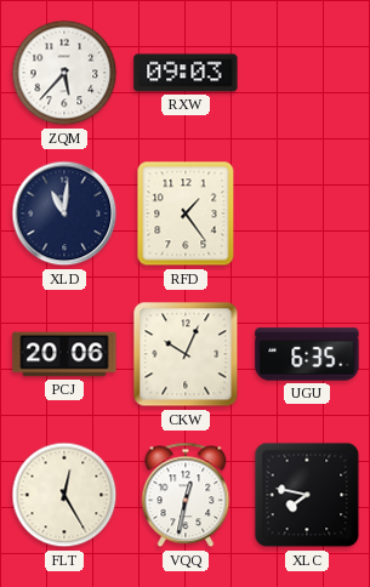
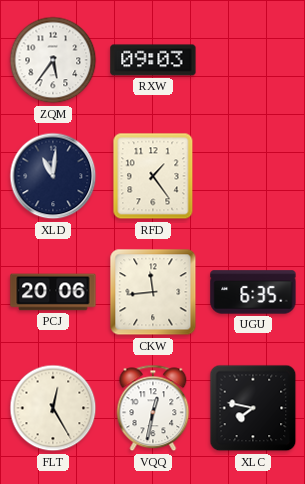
ZQM: 5:37 -> 5:36
CKW: 10:04 -> 11:44
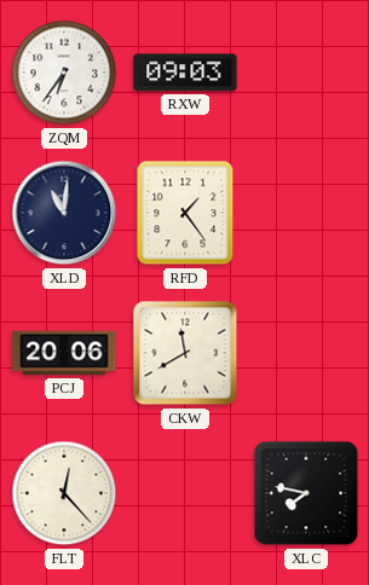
ZQM: 5:36 -> 6:36
CKW: 11:44 -> 11:40
UGU: 6:35 -> none
FLT: 12:25 -> 12:23
VQQ: 12:32 -> none
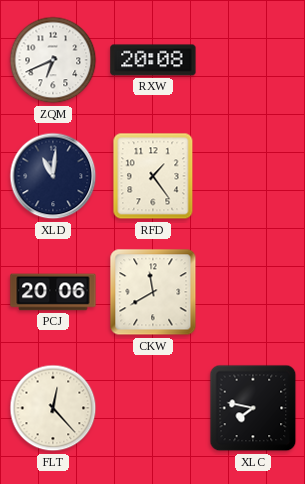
ZQM: 6:36 -> 6:41
RXW: 09:03 -> 20:08
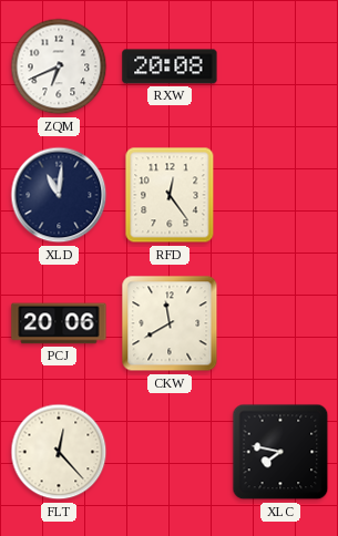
RFD: 1:24 -> 12:24
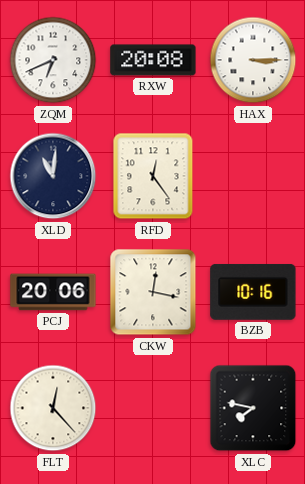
HAX: none -> 3:15
CKW: 11:40 -> 12:17
BZB: none -> 10:16
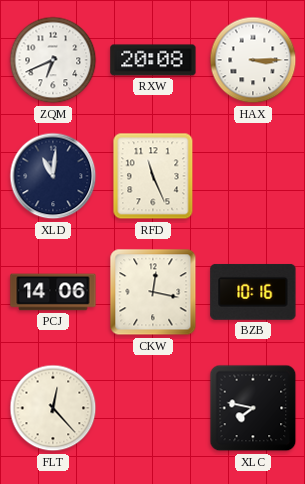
RFD: 12:24 -> 11:26
PCJ: 20:06 -> 14:06
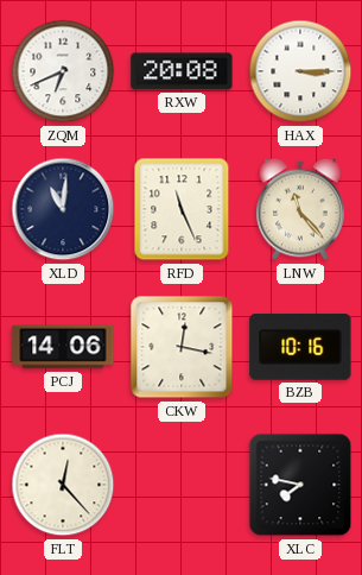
LNW: none -> 11:23
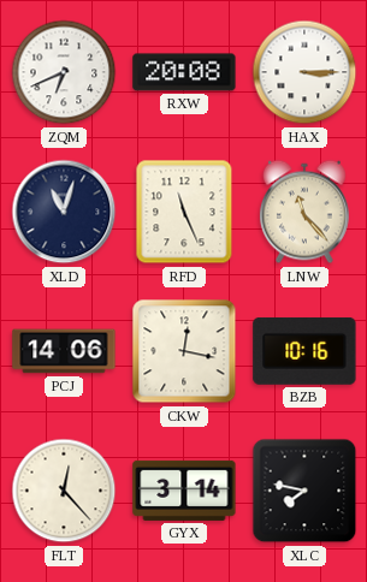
XLD: 11:01 -> 11:03
GYX: none -> 3:14
